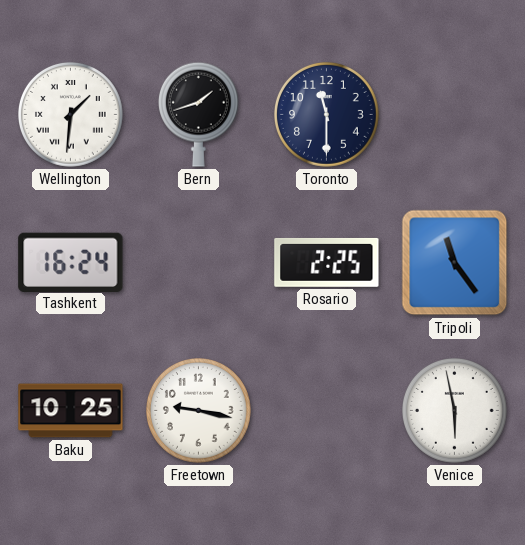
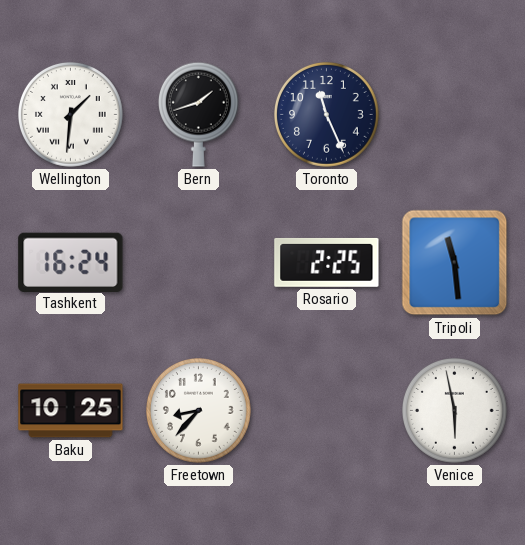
Toronto: 11:30 -> 11:26
Tripoli: 11:24 -> 11:29
Freetown: 9:17 -> 8:37
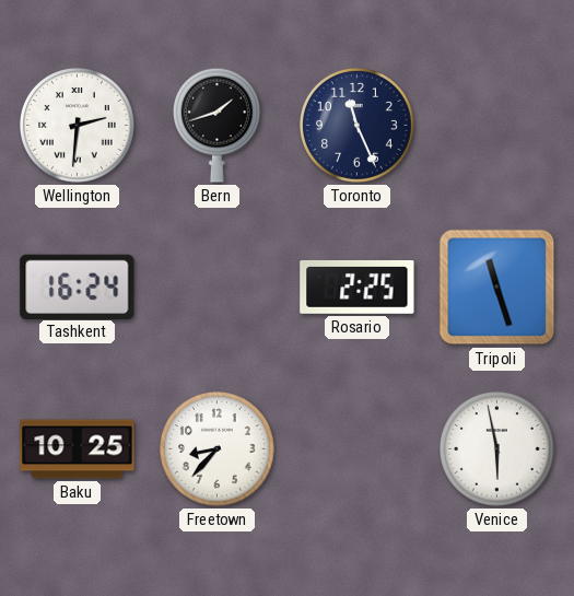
Wellington: 1:31 -> 2:31
Tripoli: 11:29 -> 11:27
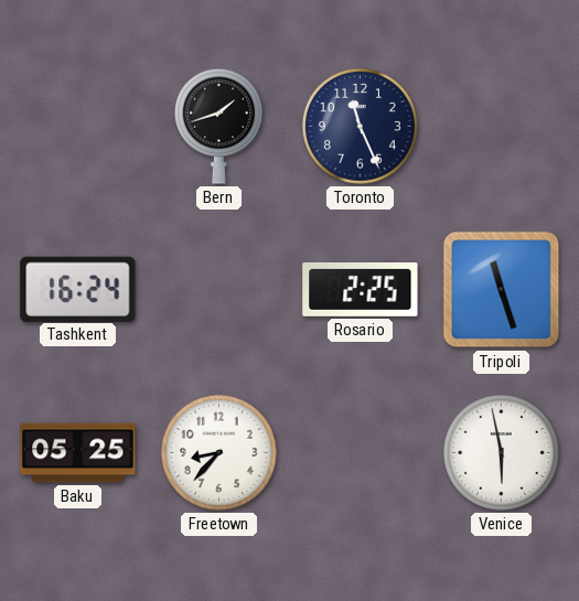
Wellington: 2:31 -> none
Baku: 10:25 -> 05:25
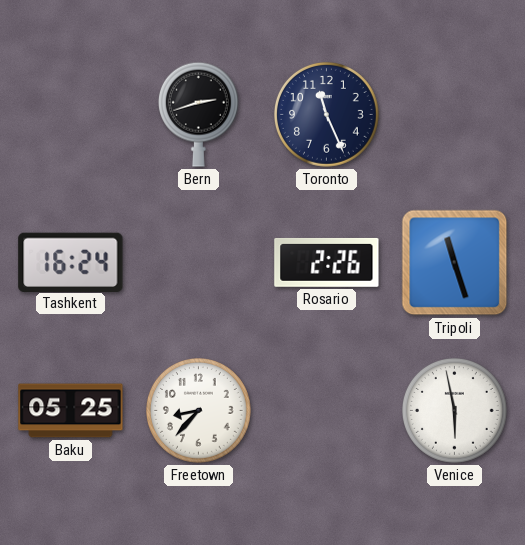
Bern: 1:42 -> 2:42
Rosario: 2:25 -> 2:26
